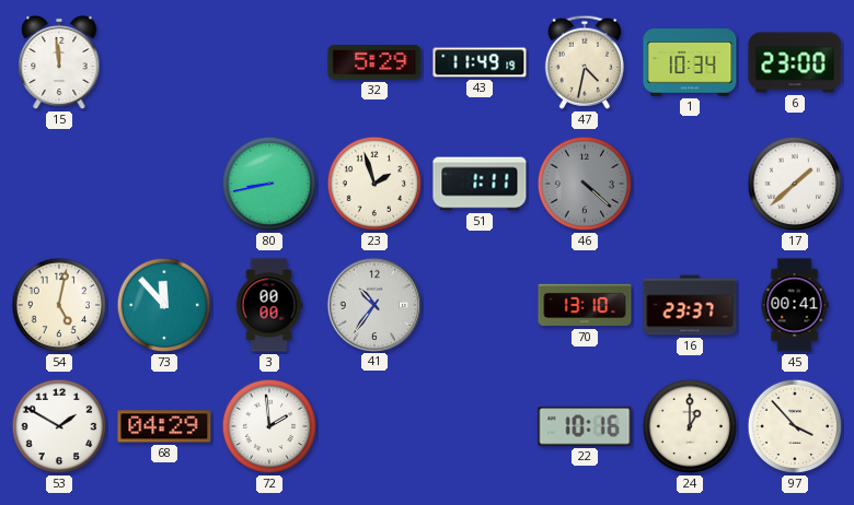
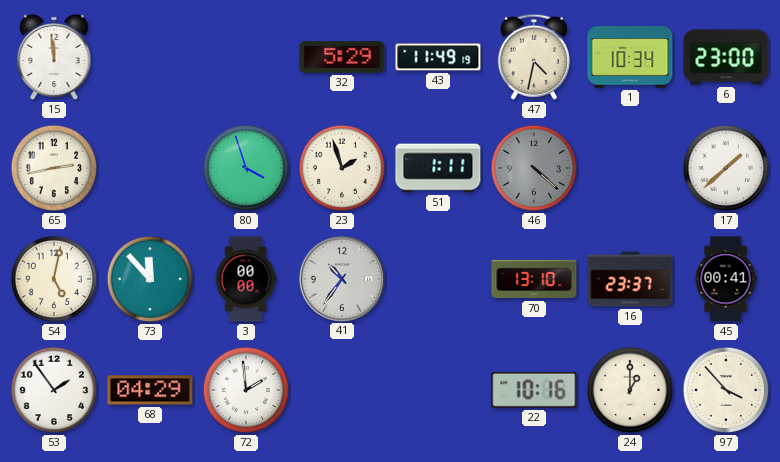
65: none -> 2:43
80: 8:43 -> 3:57
53: 1:50 -> 1:54
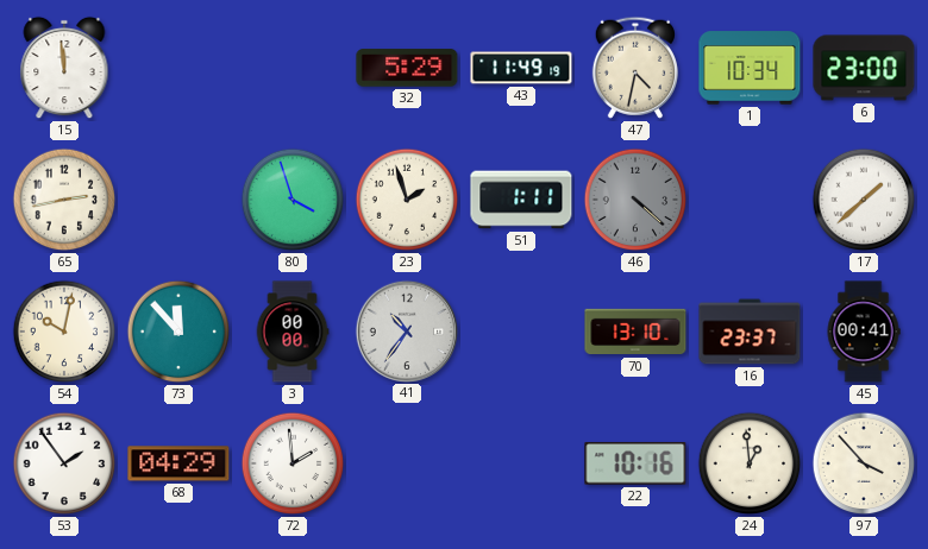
54: 5:02 -> 10:02
24: 1:00 -> 12:59
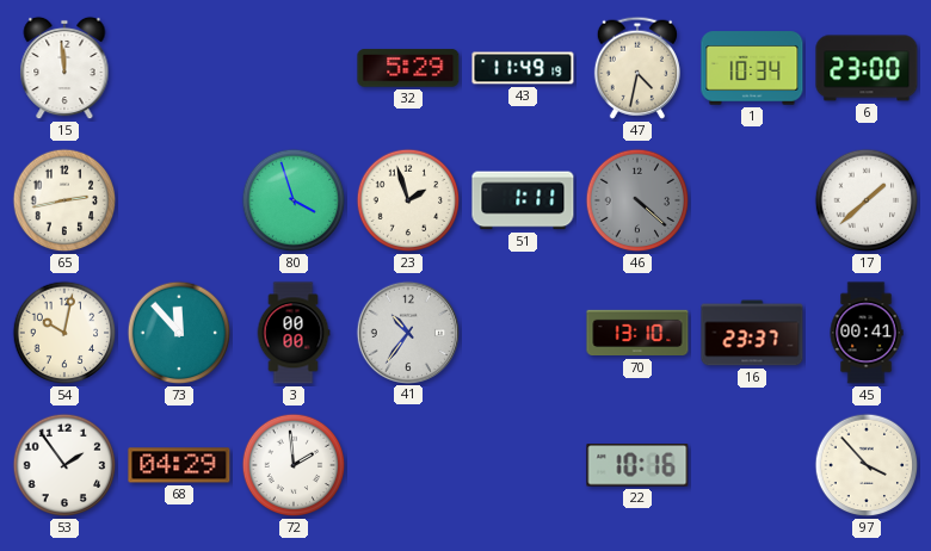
24: 12:59 -> none
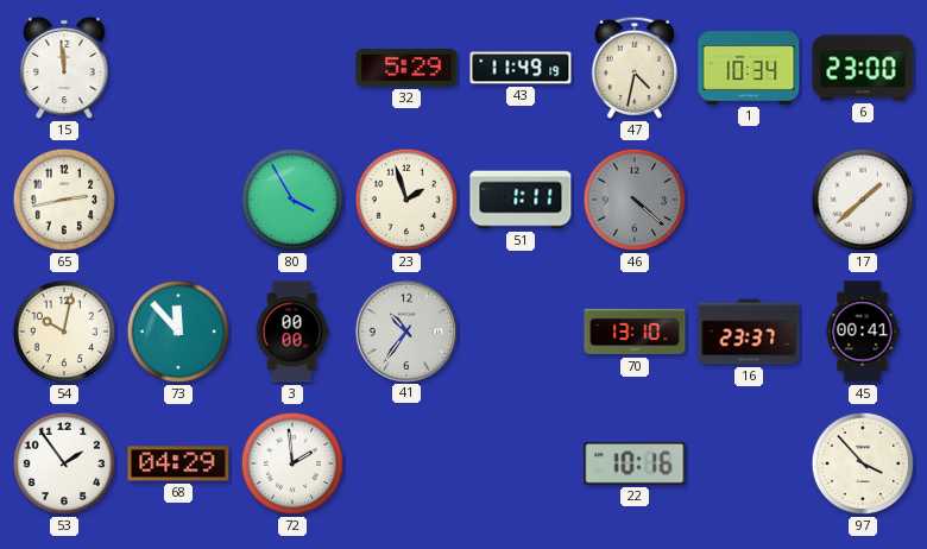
80: 3:57 -> 3:55
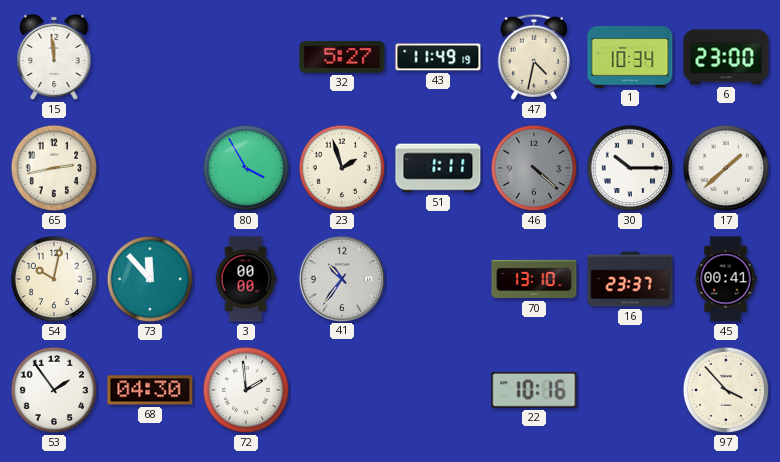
32: 5:29 -> 5:27
30: none -> 10:15
68: 04:29 -> 04:30
